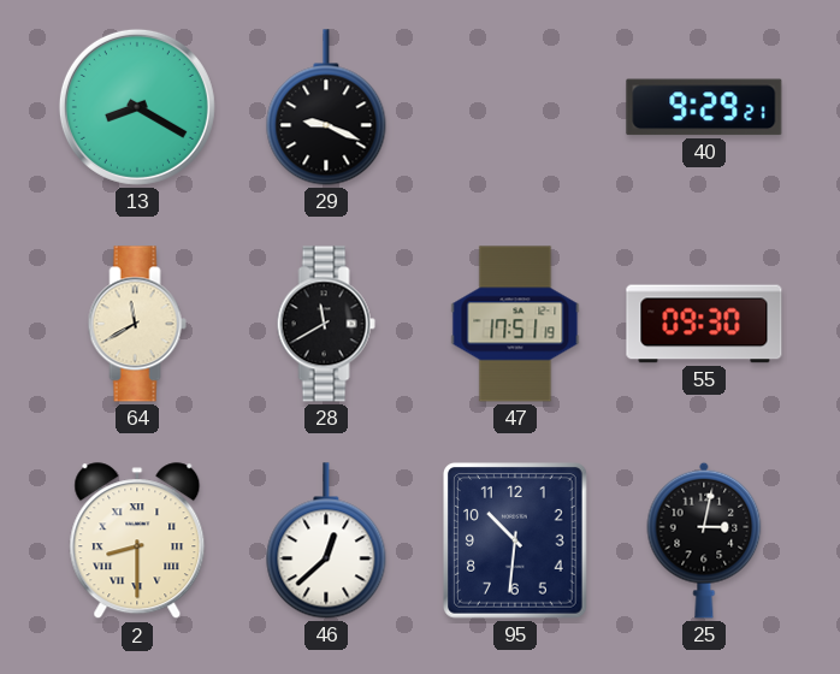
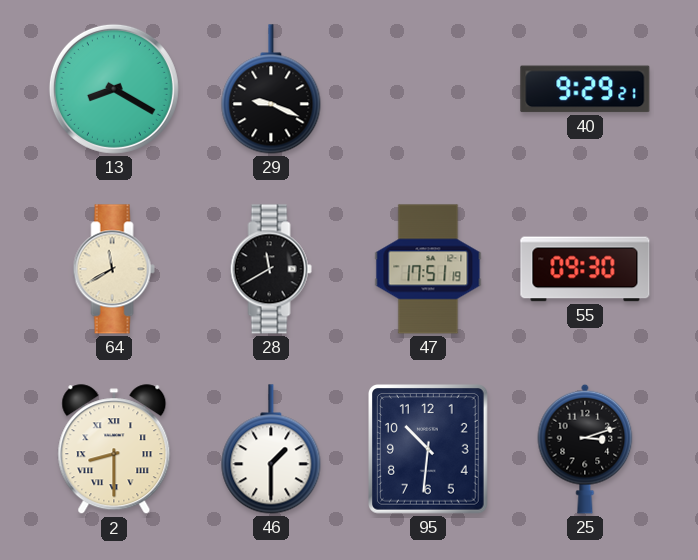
46: 12:38 -> 1:30
25: 3:02 -> 3:12
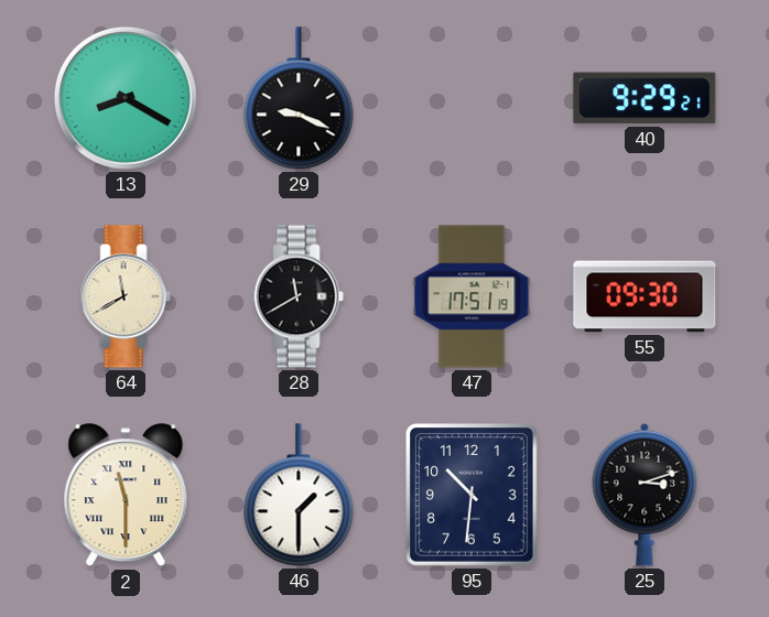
2: 8:30 -> 11:30
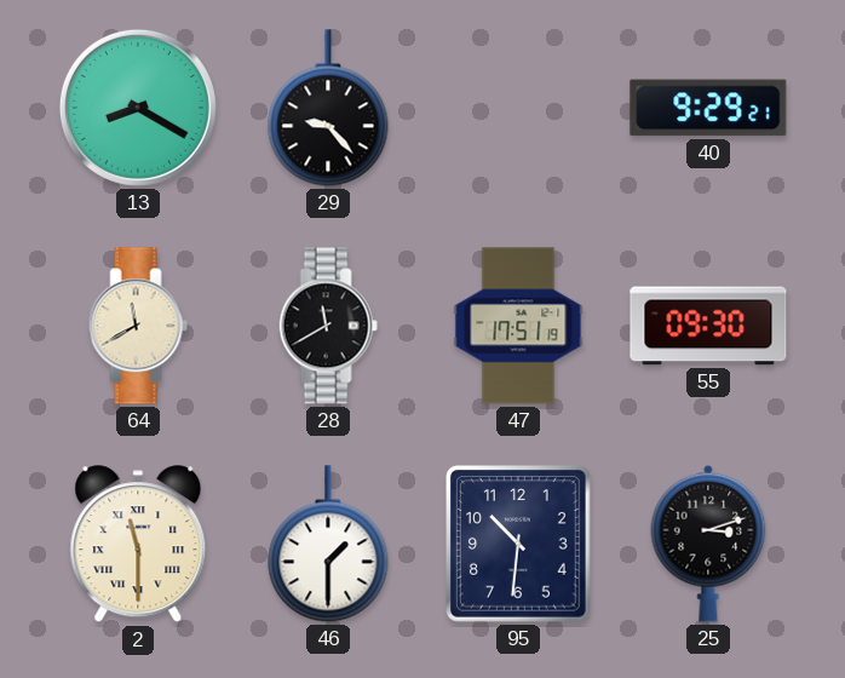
29: 9:19 -> 9:23
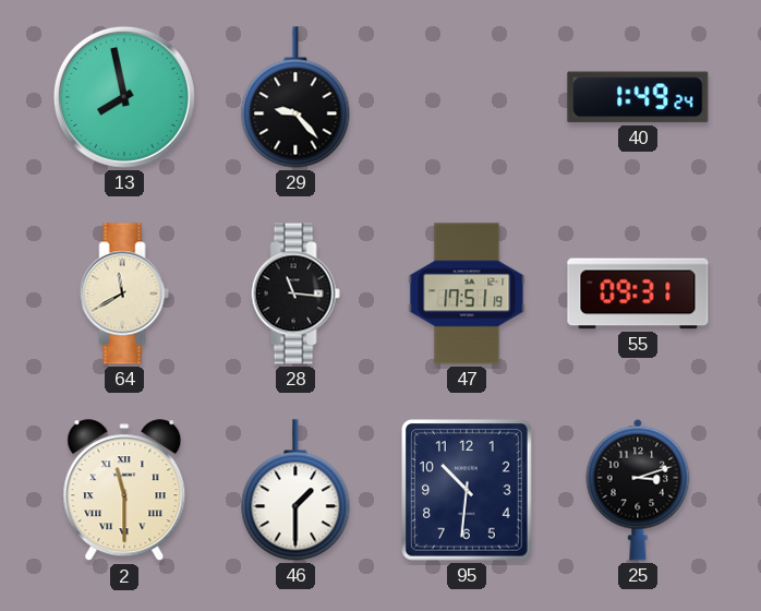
13: 8:20 -> 7:58
40: 9:29 -> 1:49
28: 11:40 -> 11:16
55: 09:30 -> 09:31
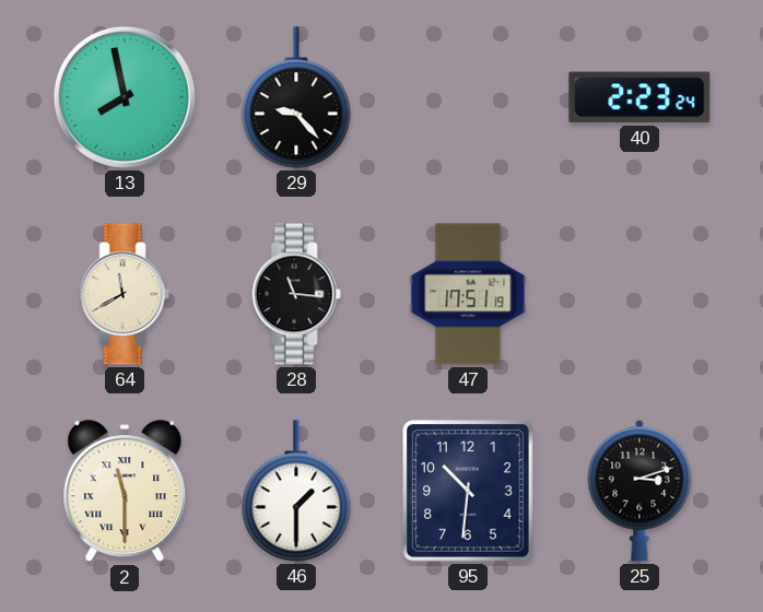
40: 1:49 -> 2:23
55: 09:31 -> none
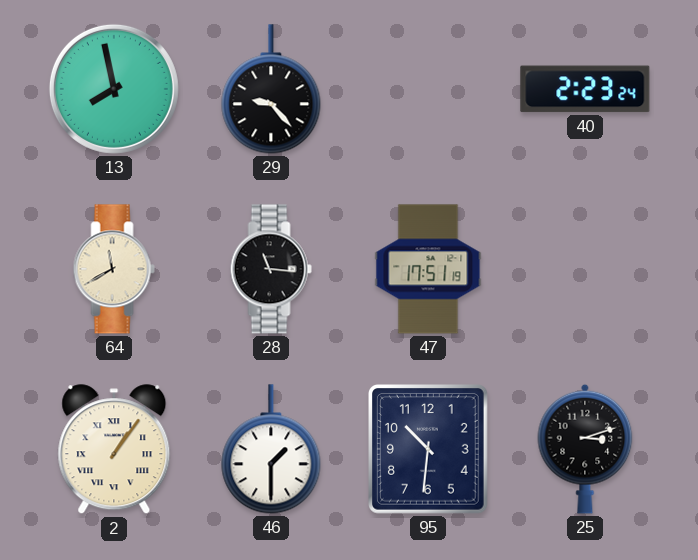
2: 11:30 -> 1:06
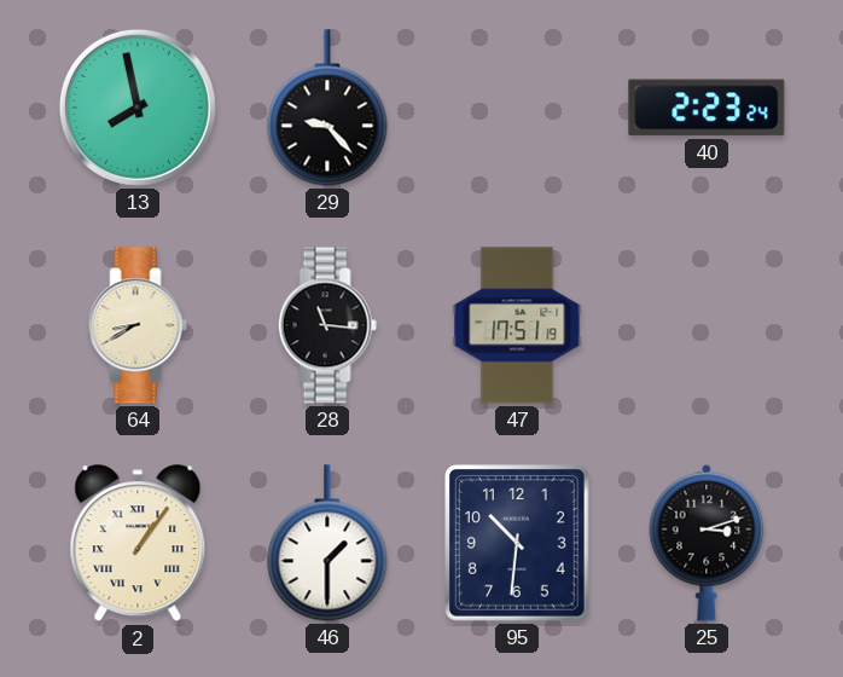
64: 11:40 -> 8:40
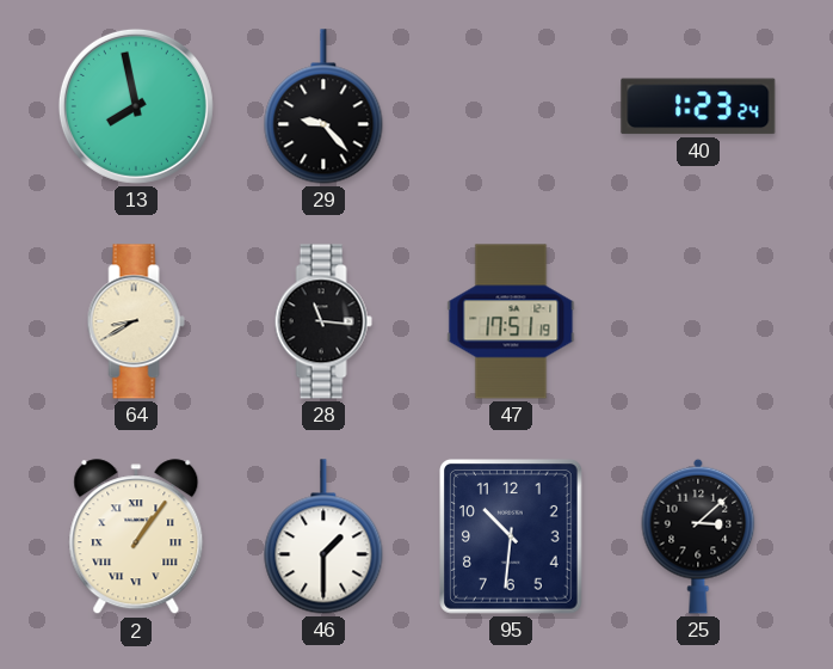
40: 2:23 -> 1:23
25: 3:12 -> 3:08
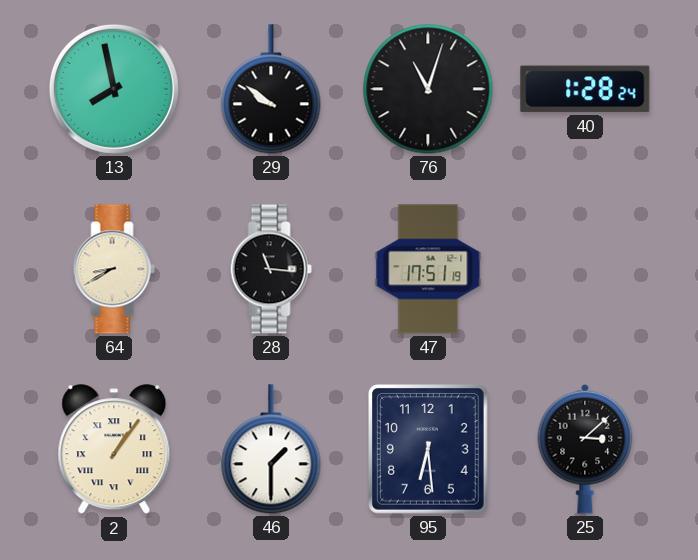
29: 9:23 -> 9:51
76: none -> 11:03
40: 1:23 -> 1:28
95: 10:31 -> 6:29
